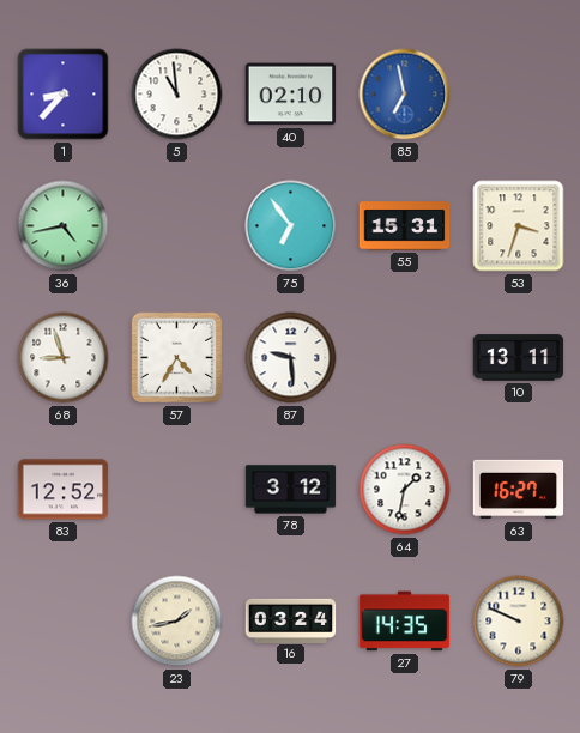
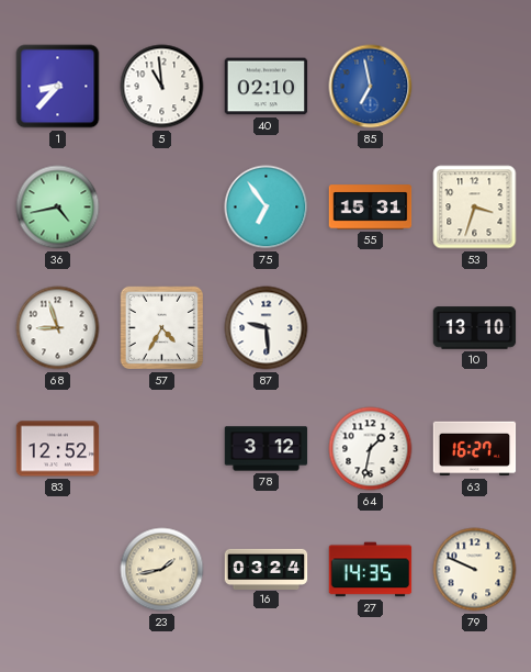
10: 13:11 -> 13:10
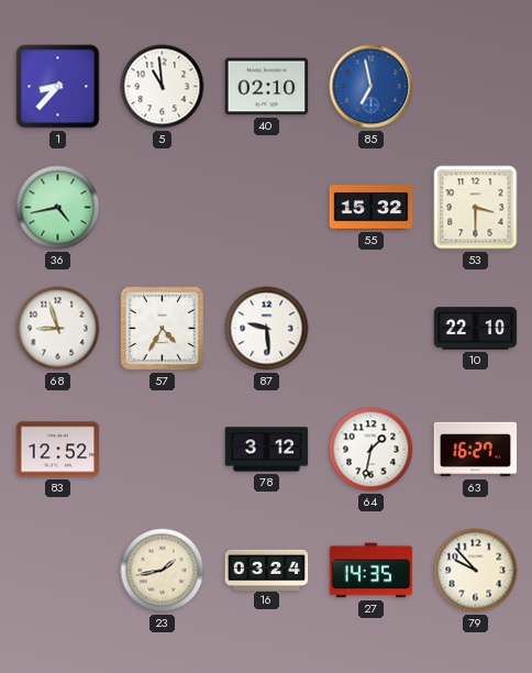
75: 6:54 -> none
55: 15:31 -> 15:32
53: 3:33 -> 3:30
10: 13:10 -> 22:10
79: 9:49 -> 9:53
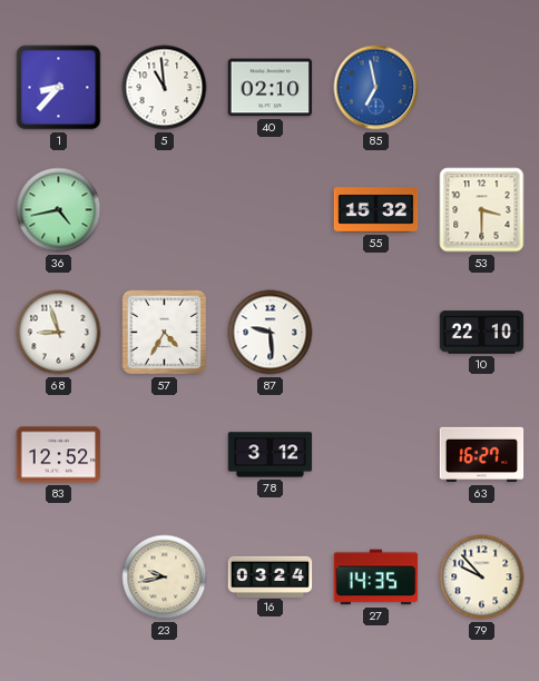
64: 1:32 -> none
23: 1:43 -> 9:43
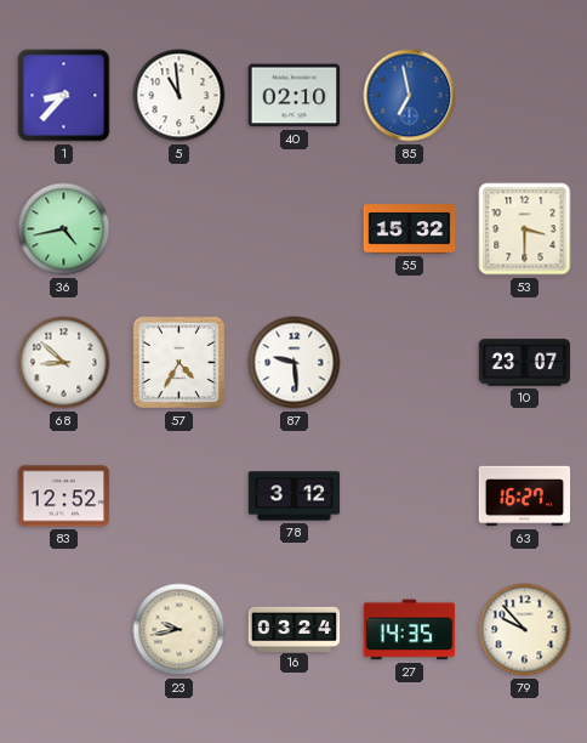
68: 8:57 -> 8:52
10: 22:10 -> 23:07
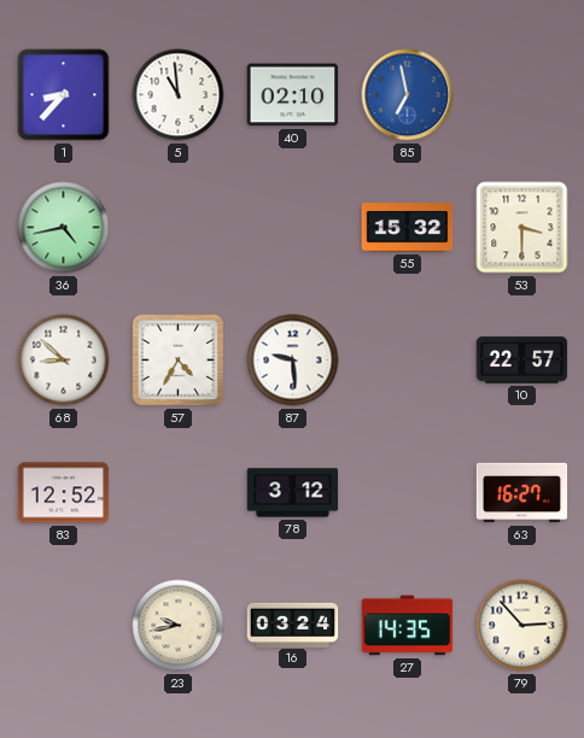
10: 23:07 -> 22:57
79: 9:53 -> 2:53
